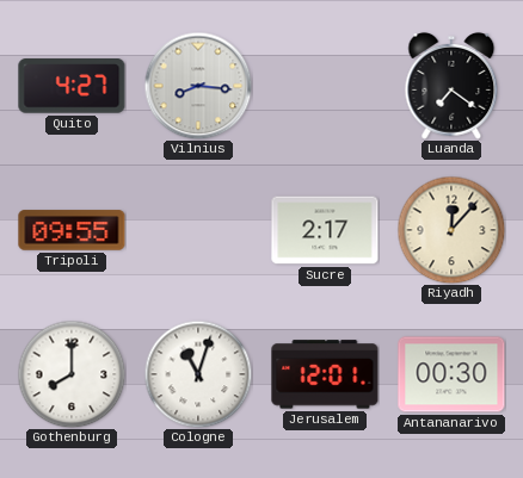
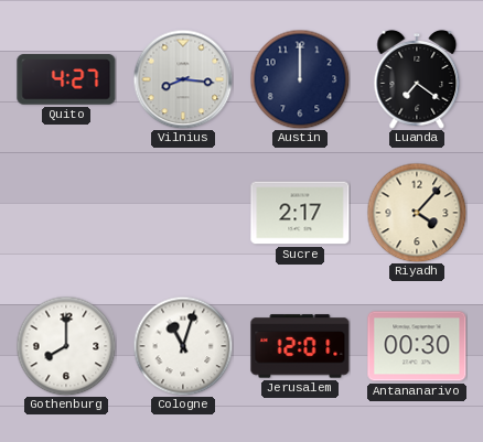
Austin: none -> 12:00
Tripoli: 09:55 -> none
Riyadh: 12:07 -> 4:07
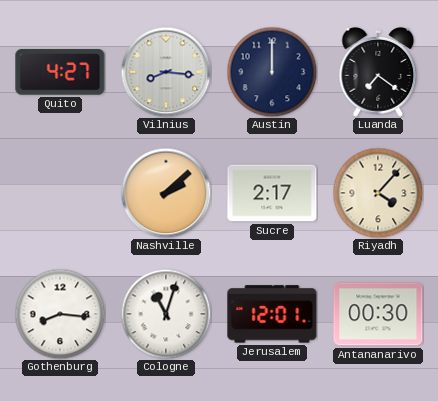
Nashville: none -> 2:08
Gothenburg: 8:00 -> 8:16
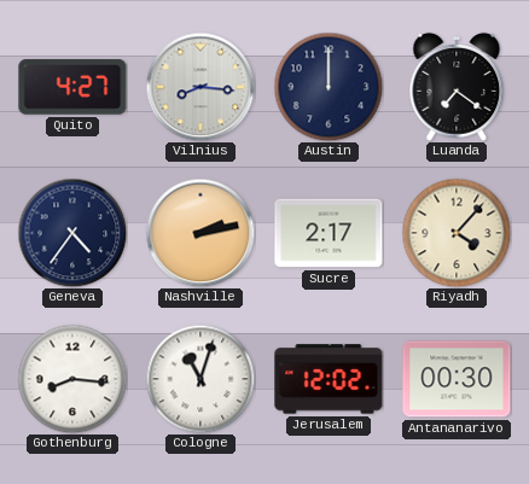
Geneva: none -> 4:36
Nashville: 2:08 -> 2:13
Jerusalem: 12:01 -> 12:02
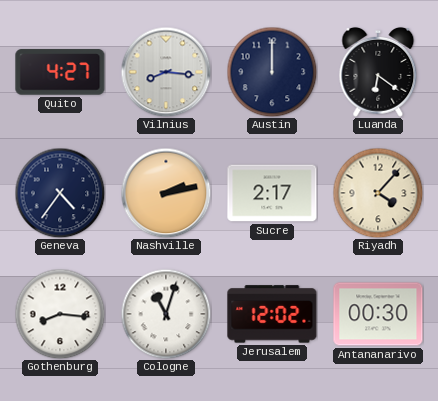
Luanda: 7:21 -> 6:21
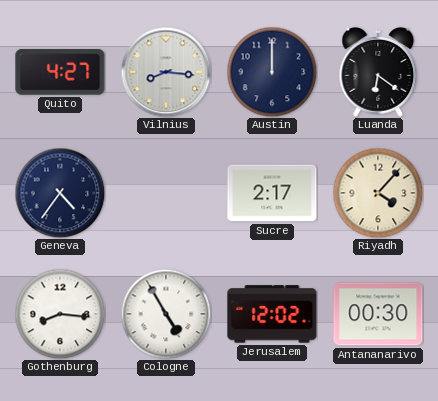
Nashville: 2:13 -> none
Cologne: 11:03 -> 4:55
